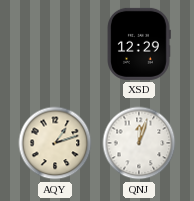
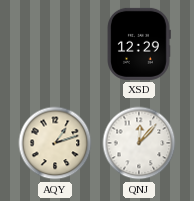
QNJ: 12:03 -> 12:07
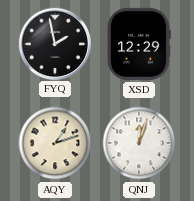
FYQ: none -> 1:58
QNJ: 12:07 -> 12:03
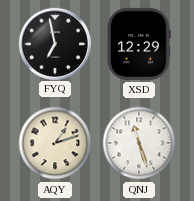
FYQ: 1:58 -> 6:58
QNJ: 12:03 -> 11:27
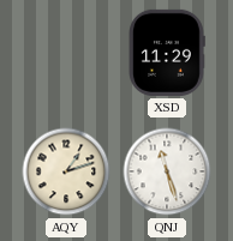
FYQ: 6:58 -> none
XSD: 12:29 -> 11:29
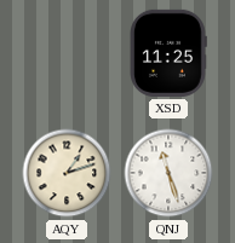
XSD: 11:29 -> 11:25
